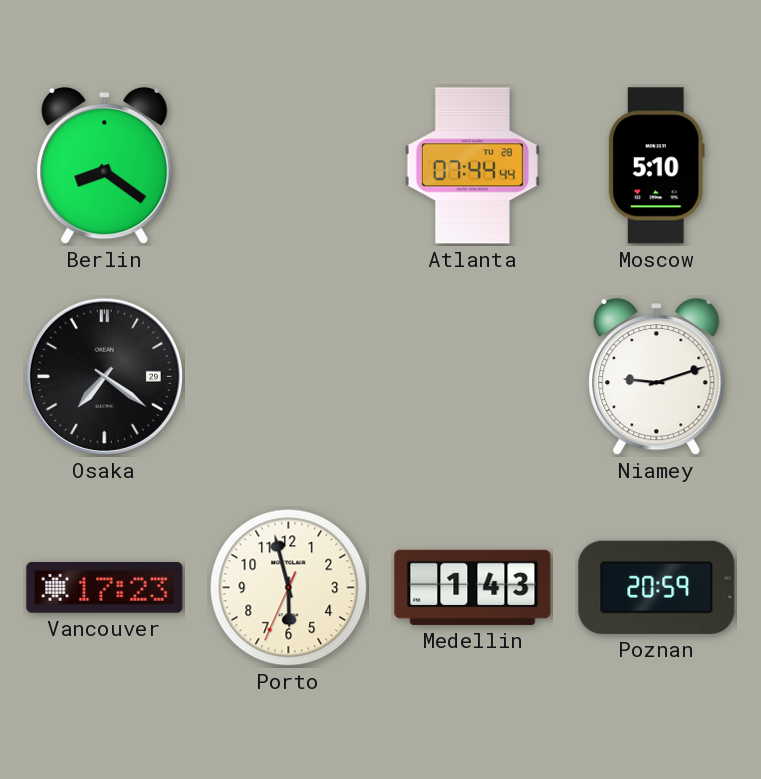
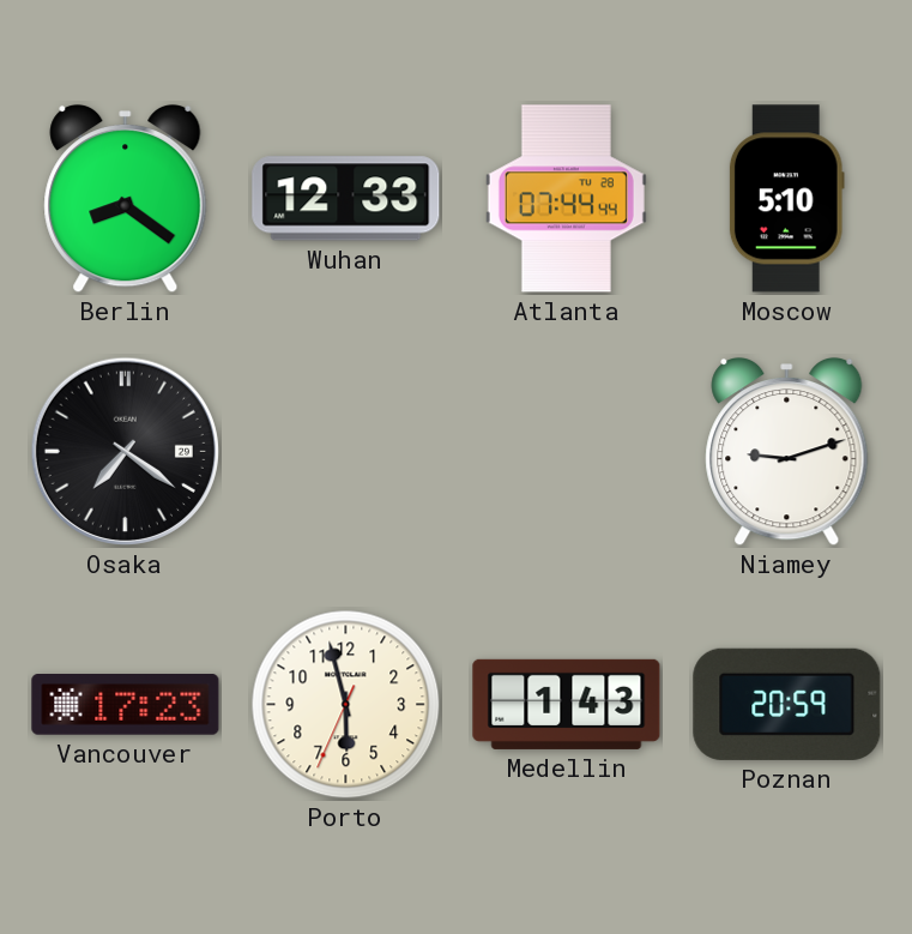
Wuhan: none -> 12:33
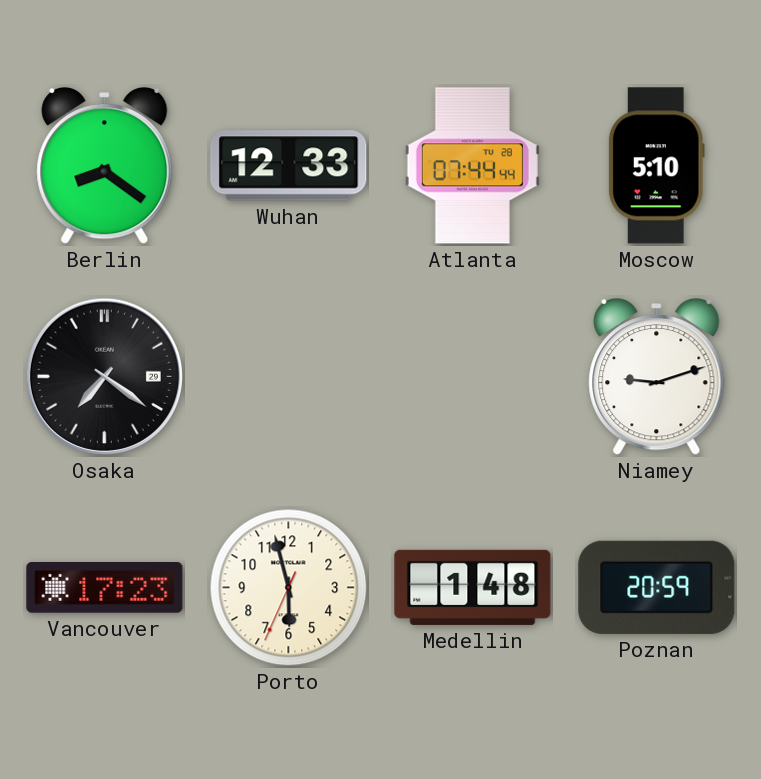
Medellin: 1:43 -> 1:48
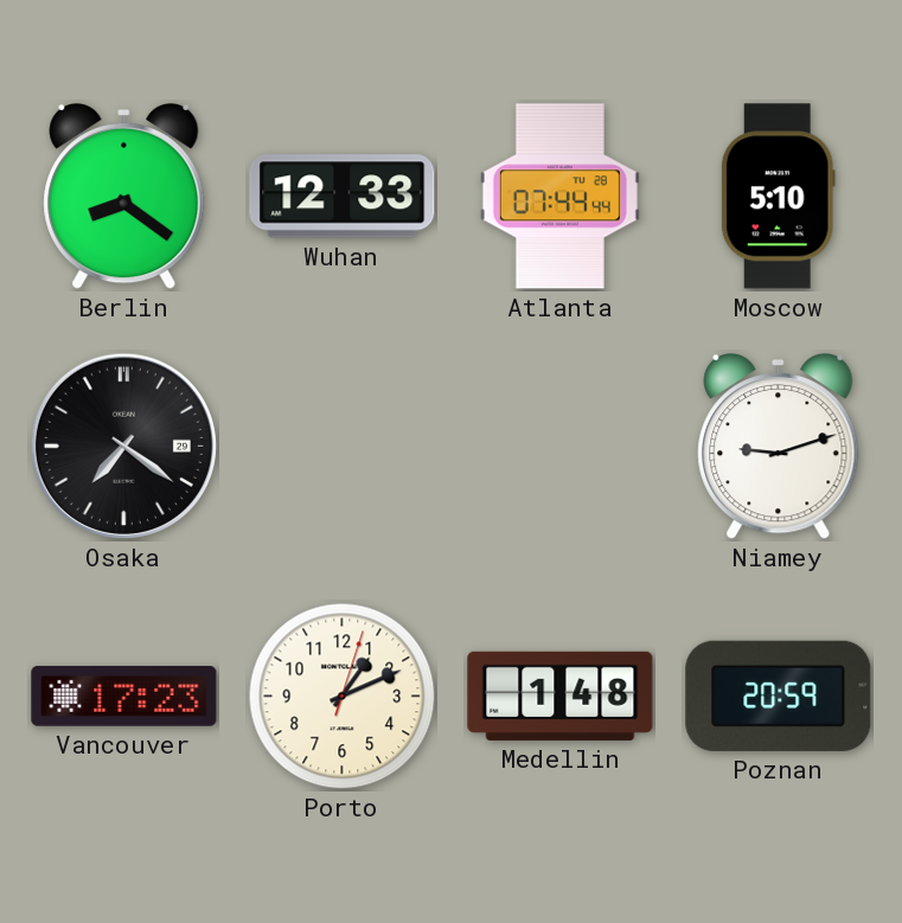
Porto: 5:57 -> 1:11
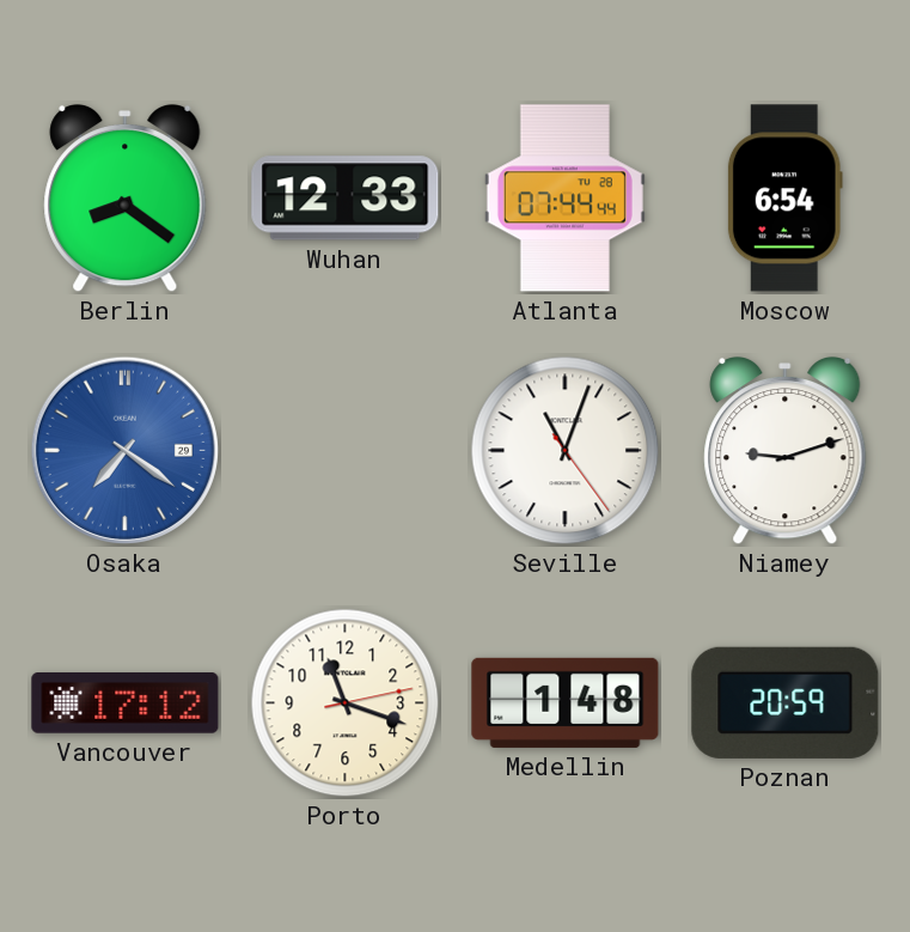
Moscow: 5:10 -> 6:54
Osaka dial: black -> blue
Seville: none -> 11:03
Vancouver: 17:23 -> 17:12
Porto: 1:11 -> 11:18
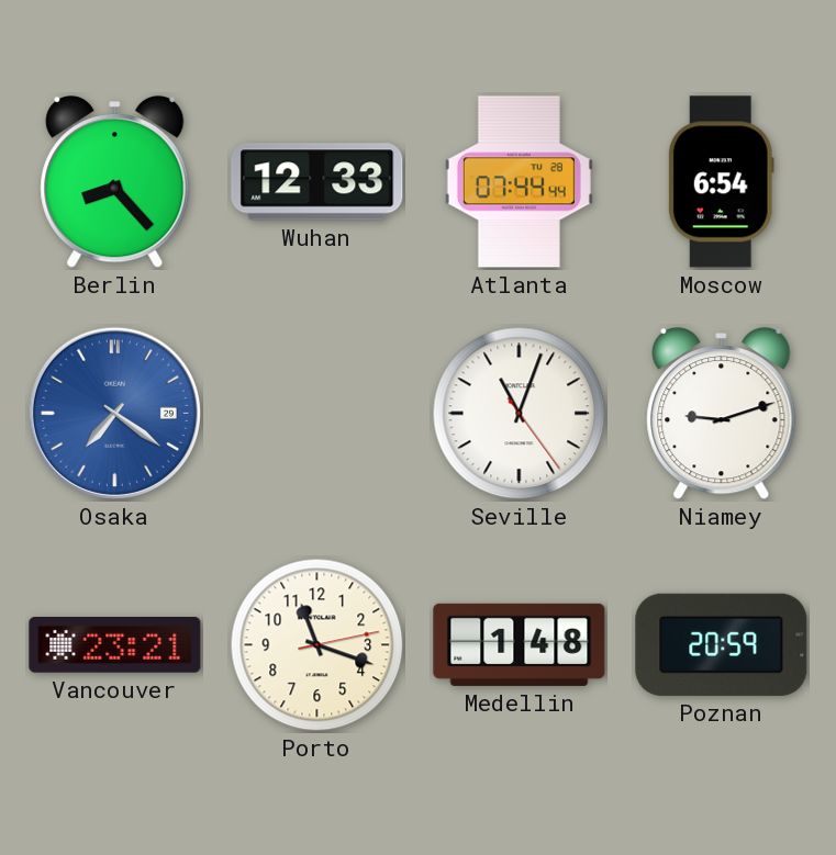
Berlin: 8:21 -> 8:23
Vancouver: 17:12 -> 23:21
